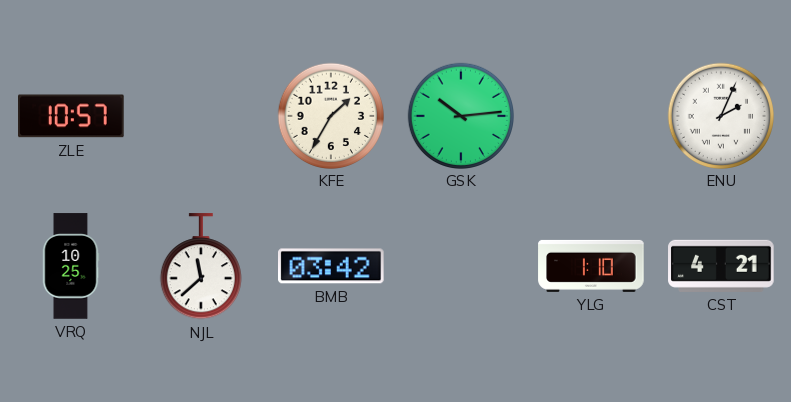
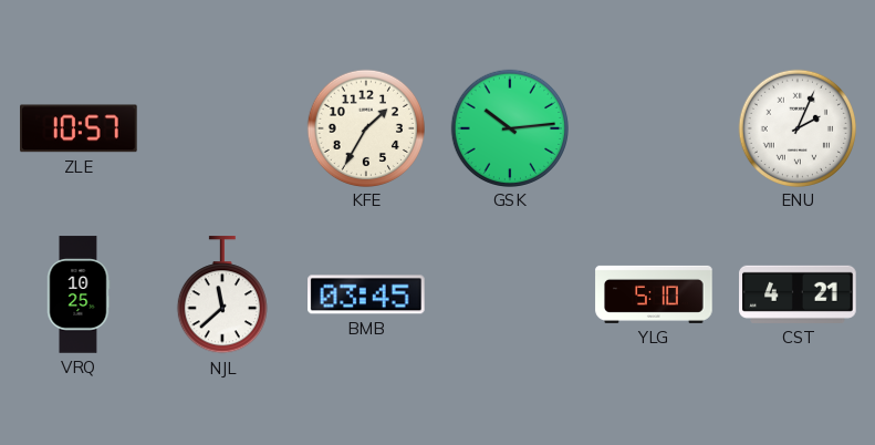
BMB: 03:42 -> 03:45
YLG: 1:10 -> 5:10
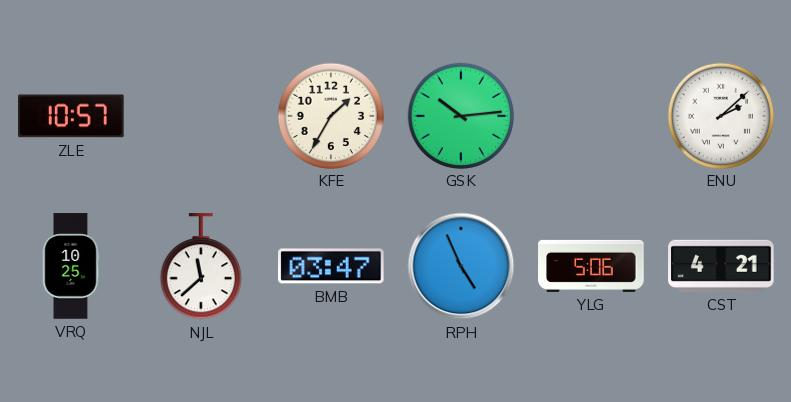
ENU: 2:04 -> 2:08
BMB: 03:45 -> 03:47
RPH: none -> 4:56
YLG: 5:10 -> 5:06
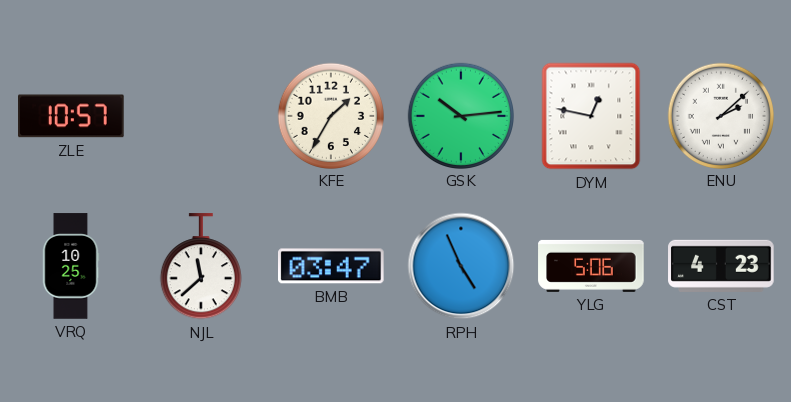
DYM: none -> 12:47
CST: 4:21 -> 4:23
